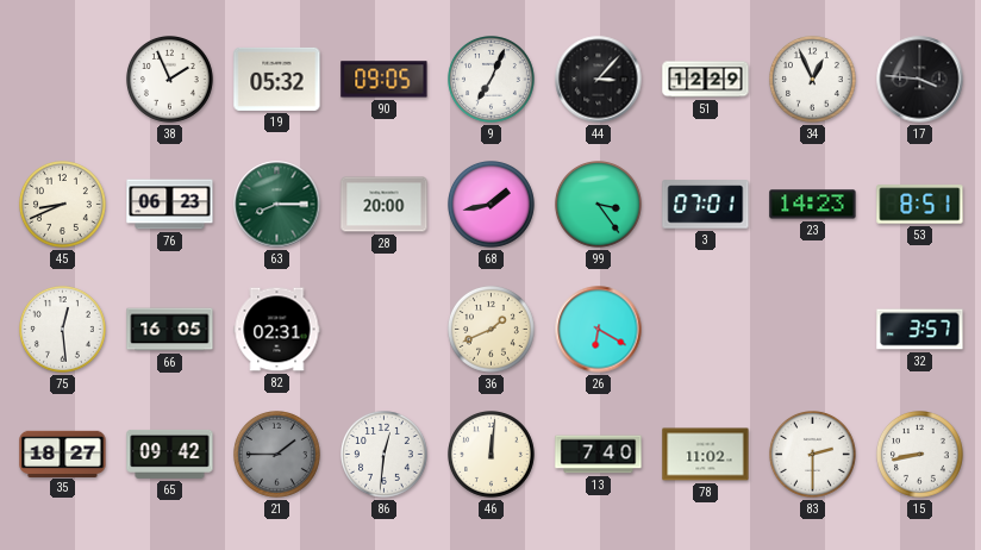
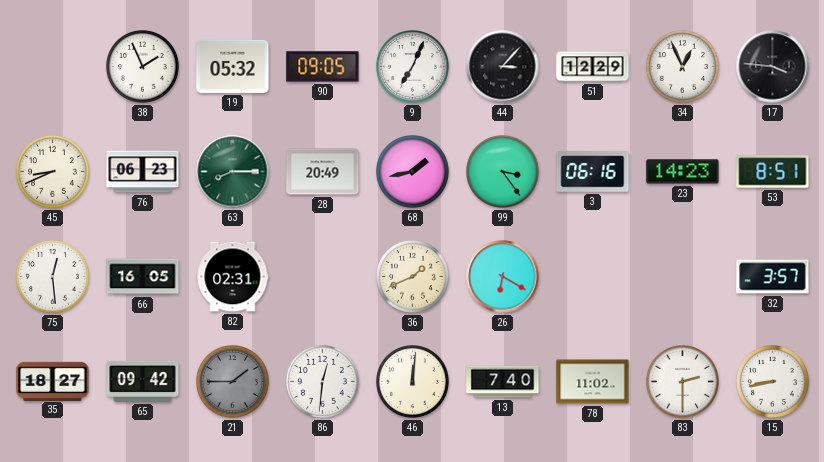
28: 20:00 -> 20:49
3: 07:01 -> 06:16
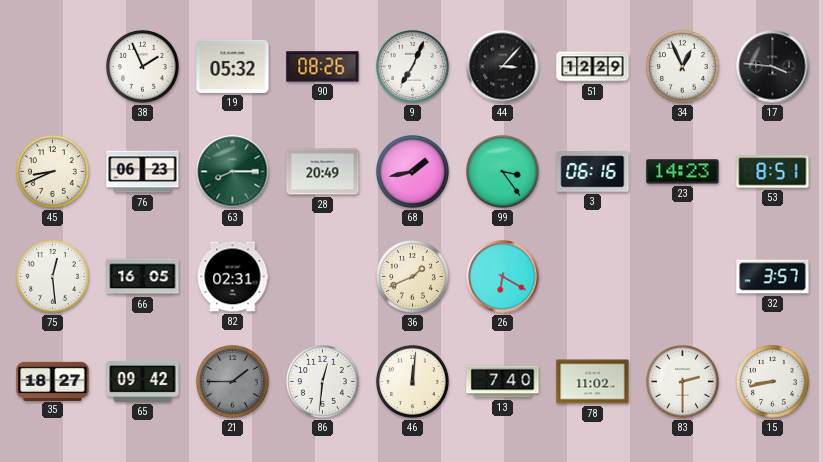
90: 09:05 -> 08:26
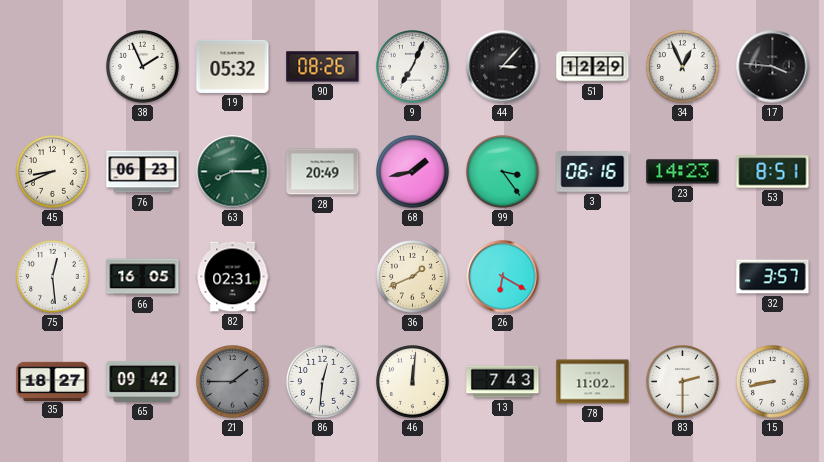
13: 7:40 -> 7:43
